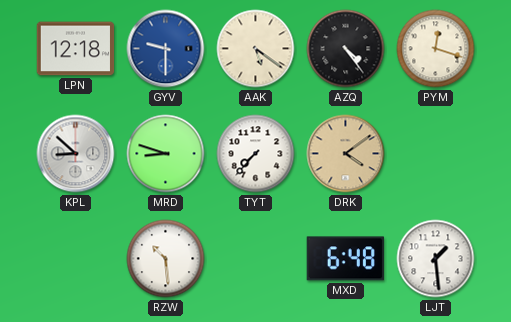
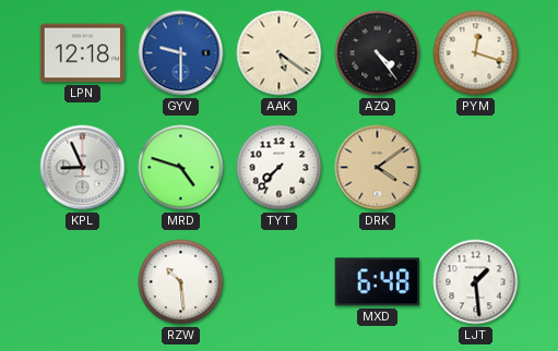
KPL: 8:52 -> 8:56
MRD: 8:48 -> 4:48
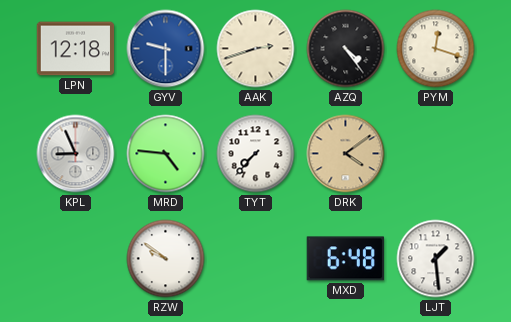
AAK: 5:21 -> 2:42
MRD: 4:48 -> 4:46
RZW: 10:29 -> 9:51
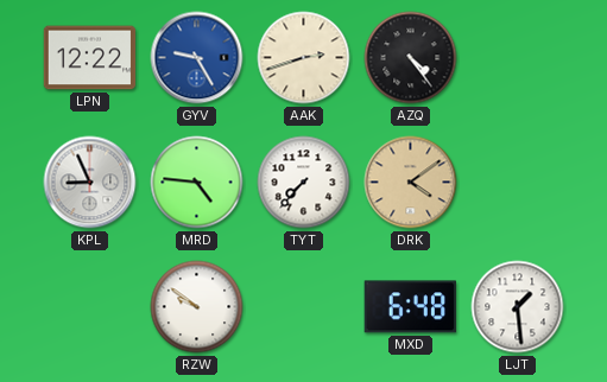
LPN: 12:18 -> 12:22
GYV: 9:30 -> 9:25
PYM: 12:18 -> none
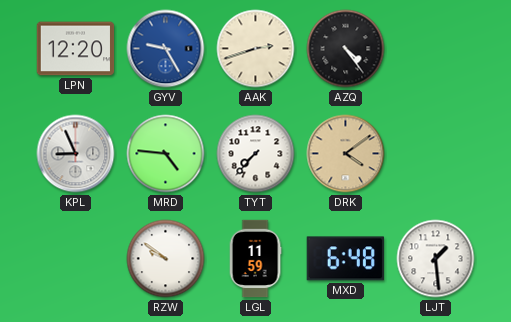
LPN: 12:22 -> 12:20
LGL: none -> 11:59
